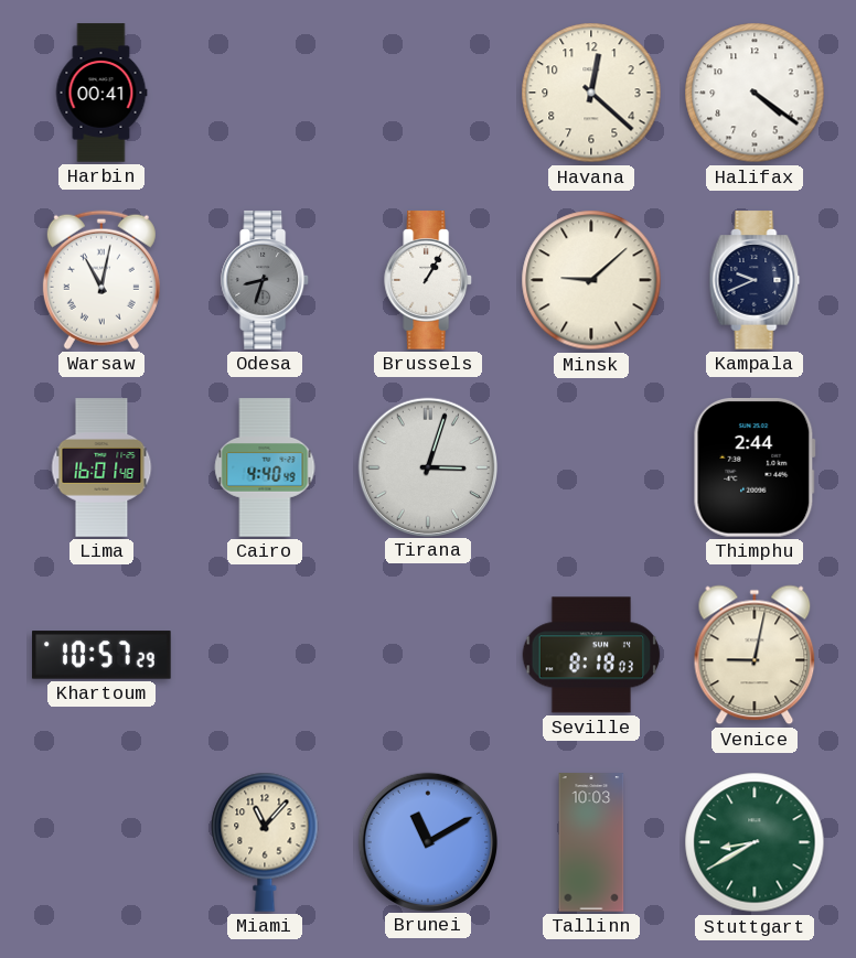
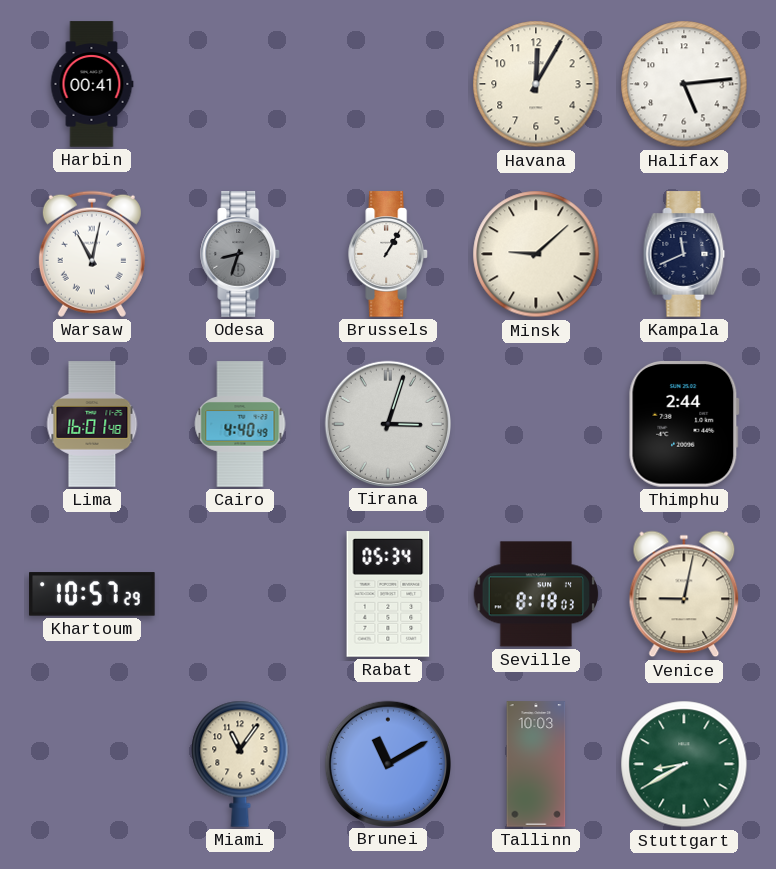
Havana: 12:22 -> 12:05
Halifax: 4:21 -> 5:14
Kampala: 9:41 -> 11:41
Rabat: none -> 05:34
Miami: 11:07 -> 11:06
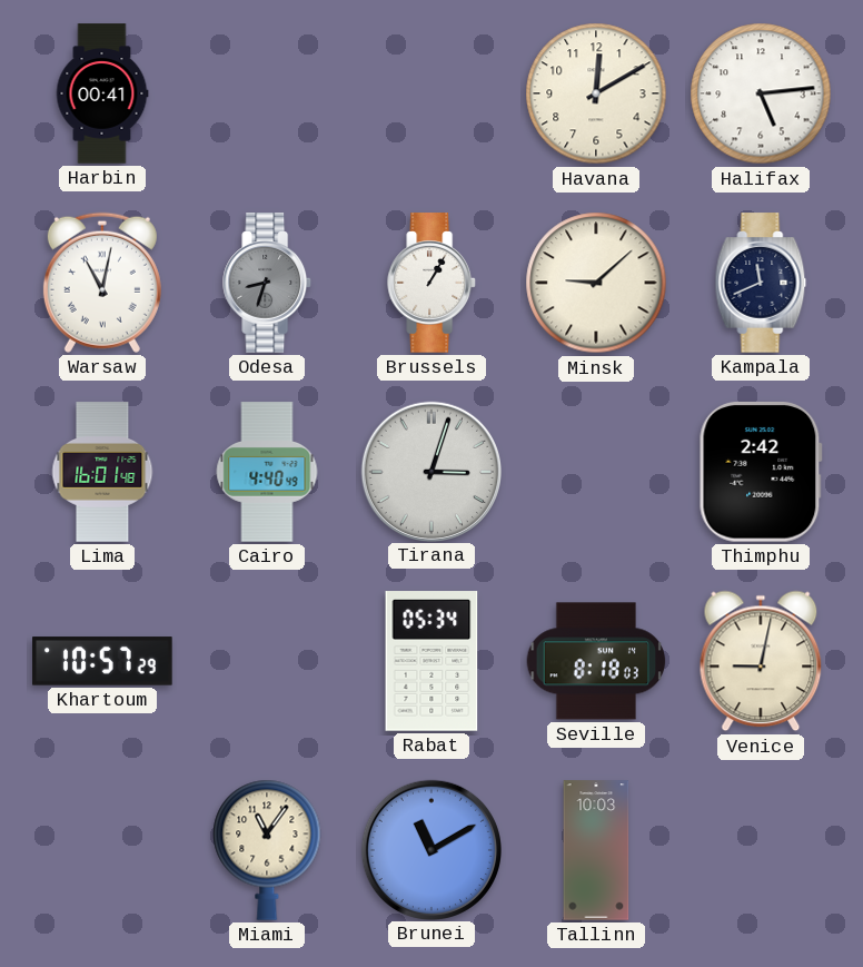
Havana: 12:05 -> 12:10
Thimphu: 2:44 -> 2:42
Stuttgart: 8:40 -> none
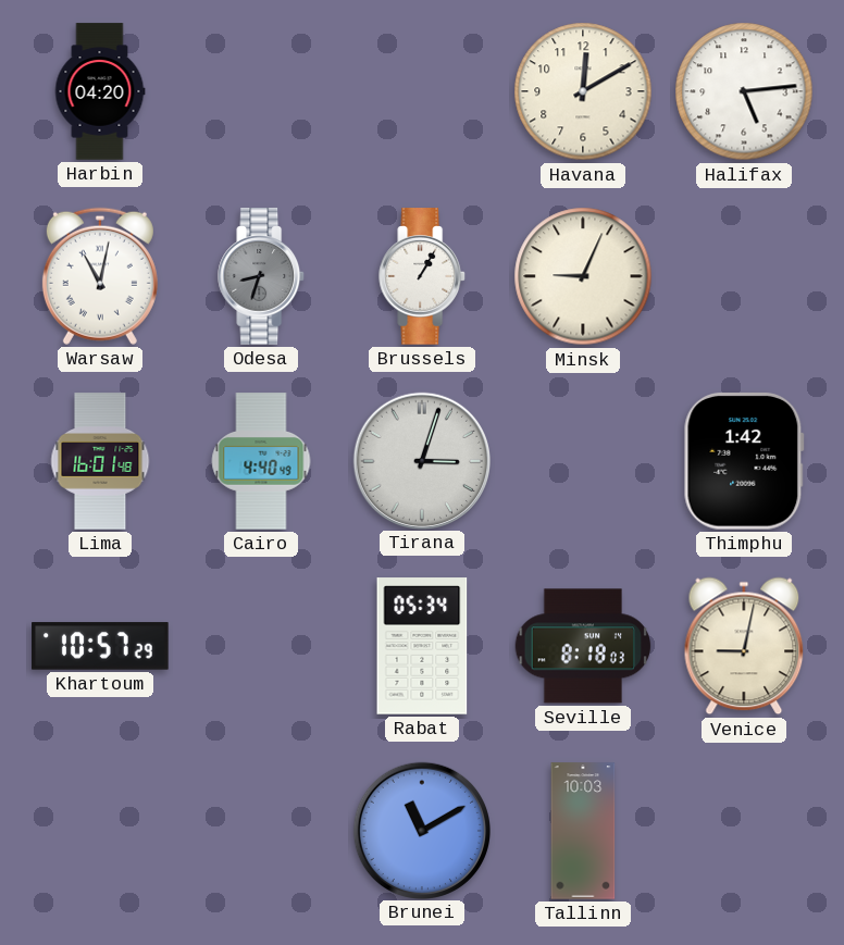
Harbin: 00:41 -> 04:20
Minsk: 9:08 -> 9:04
Kampala: 11:41 -> none
Thimphu: 2:42 -> 1:42
Miami: 11:06 -> none
